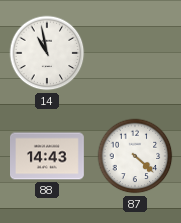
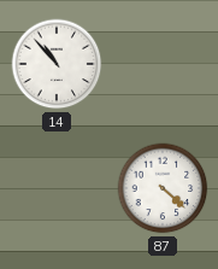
14: 10:58 -> 10:53
88: 14:43 -> none
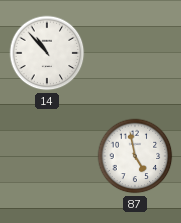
87: 4:22 -> 4:58
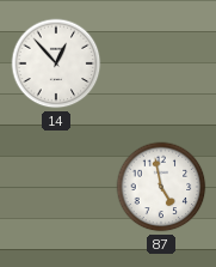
14: 10:53 -> 12:53
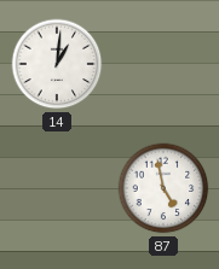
14: 12:53 -> 1:01
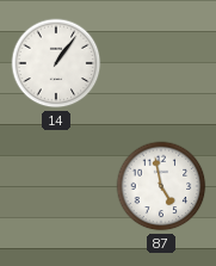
14: 1:01 -> 1:06
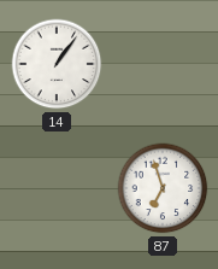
87: 4:58 -> 6:57
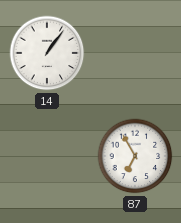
87: 6:57 -> 6:55
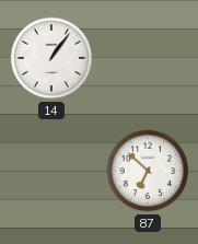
87: 6:55 -> 6:52
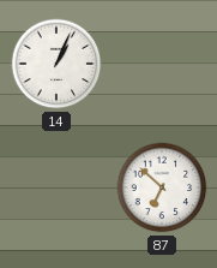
14: 1:06 -> 1:04
